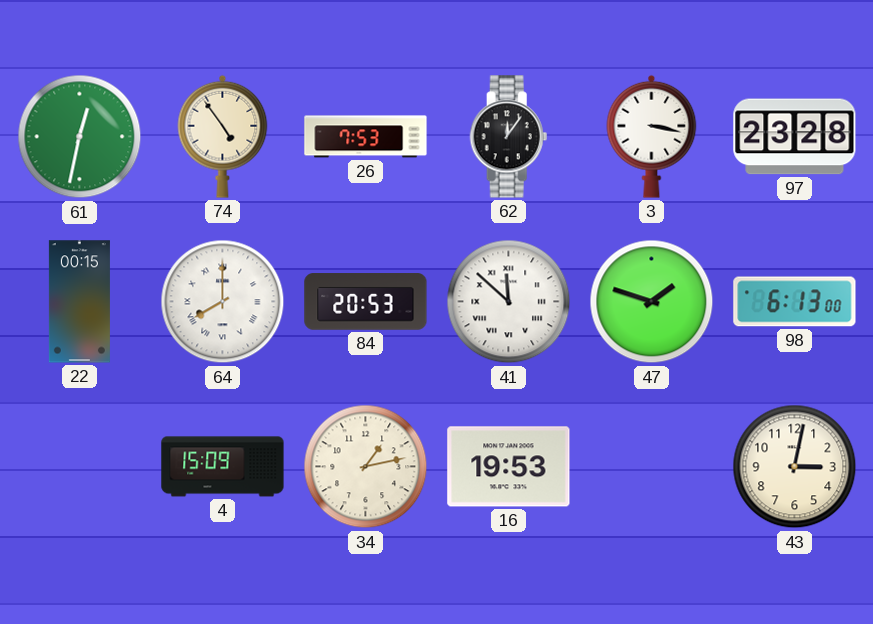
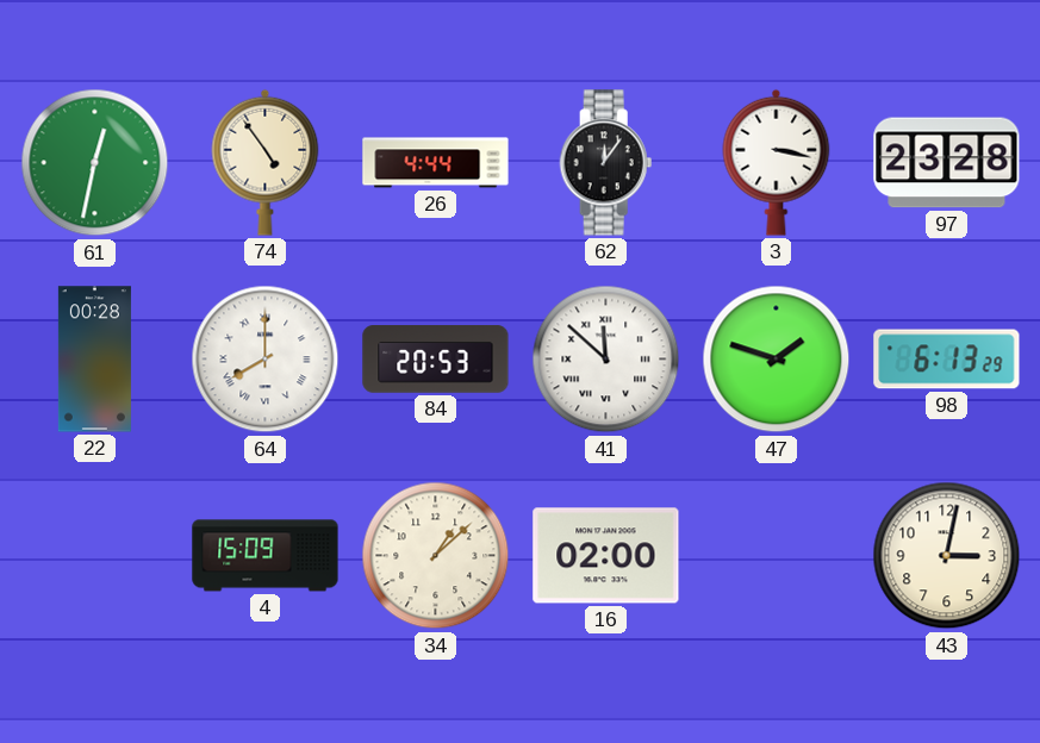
26: 7:53 -> 4:44
22: 00:15 -> 00:28
98: 6:13:00 -> 6:13:29
34: 1:13 -> 1:08
16: 19:53 -> 02:00
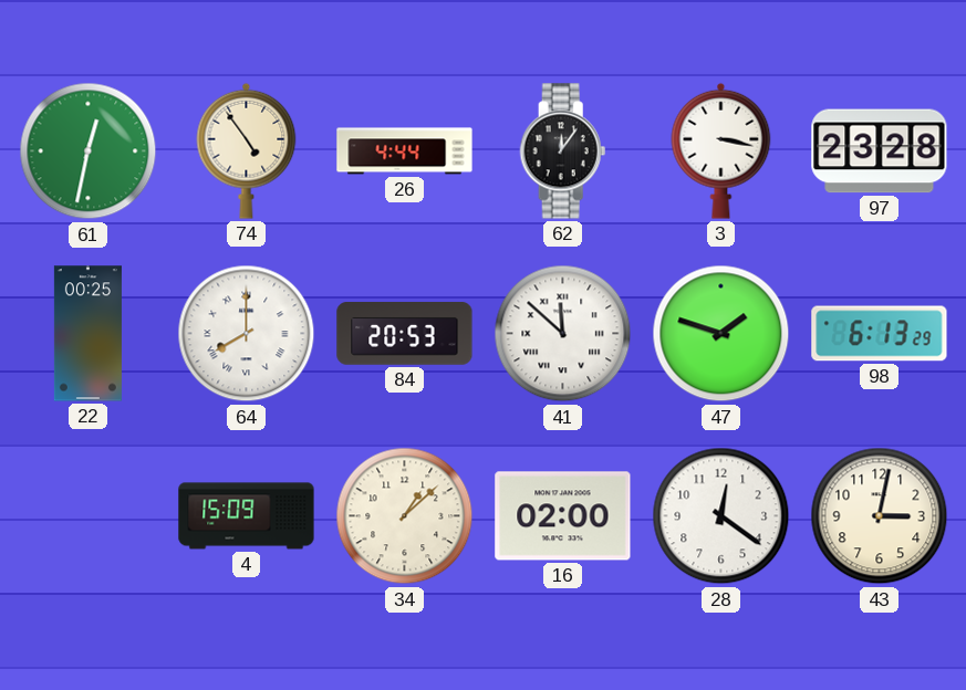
22: 00:28 -> 00:25
28: none -> 12:21
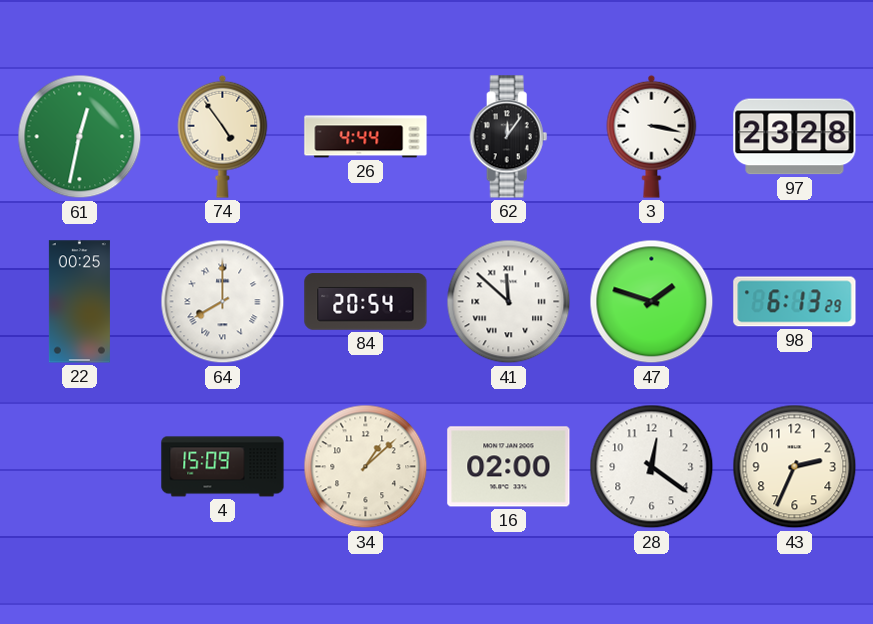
84: 20:53 -> 20:54
43: 3:02 -> 2:34
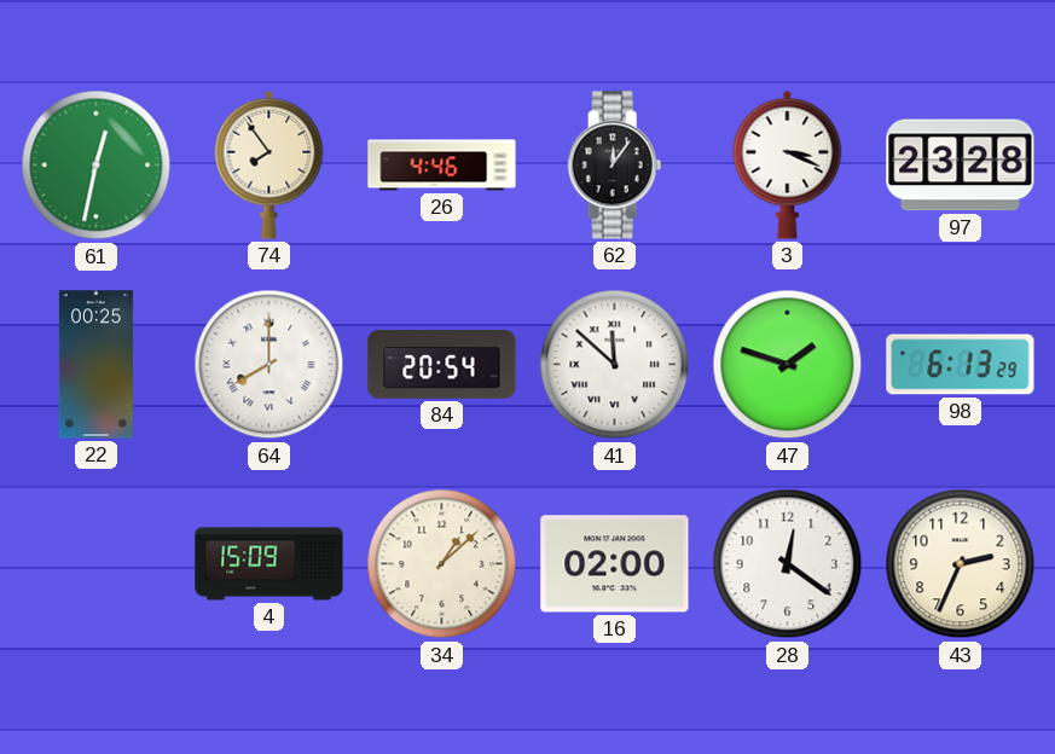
74: 4:54 -> 7:54
26: 4:44 -> 4:46
3: 3:17 -> 3:19
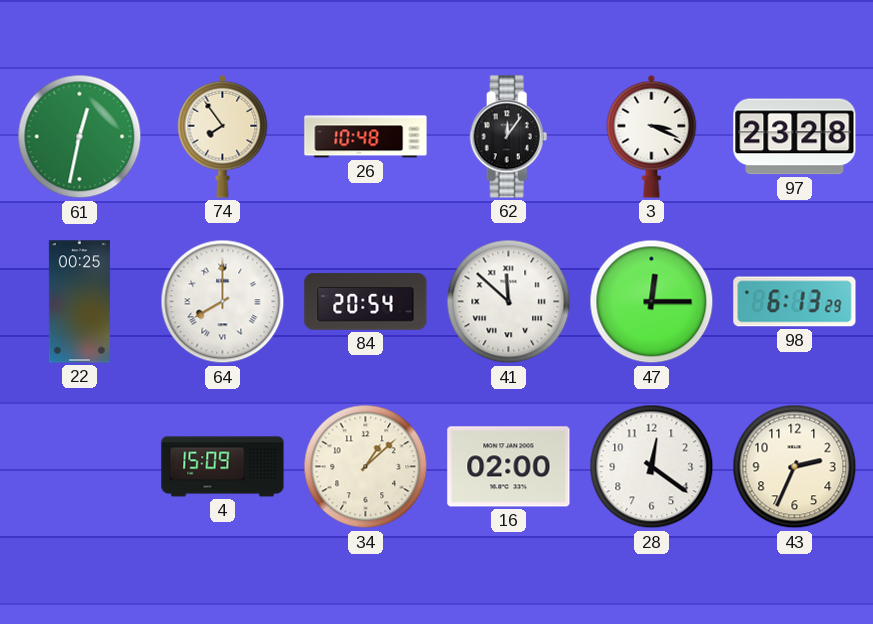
26: 4:46 -> 10:48
47: 1:48 -> 12:15
